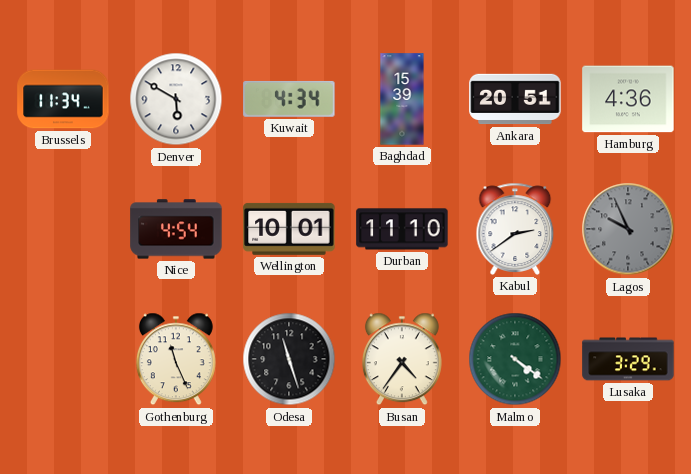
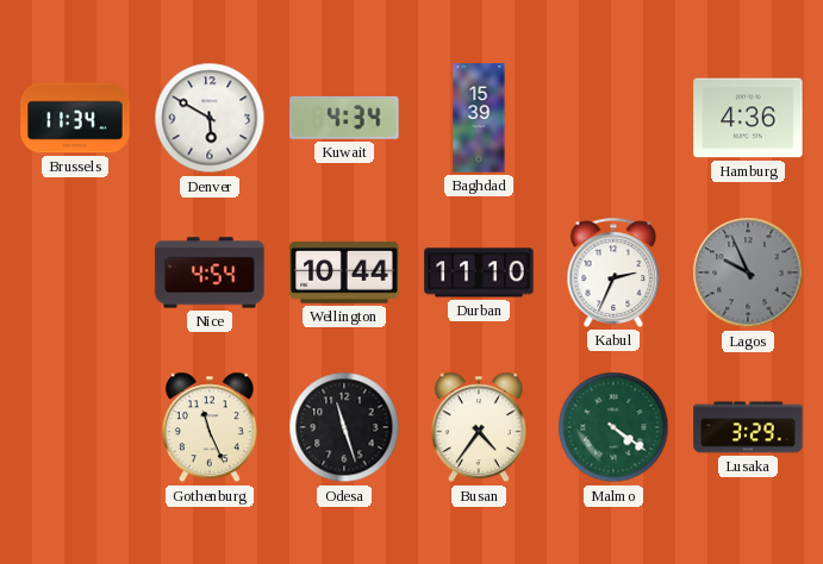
Ankara: 20:51 -> none
Wellington: 10:01 -> 10:44
Kabul: 2:39 -> 2:34
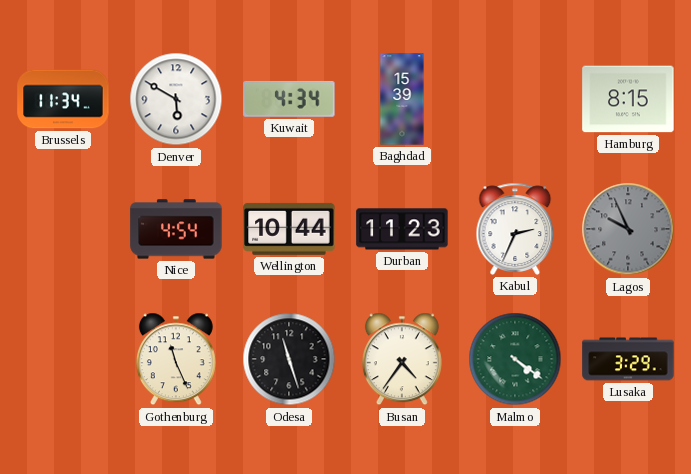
Hamburg: 4:36 -> 8:15
Durban: 11:10 -> 11:23
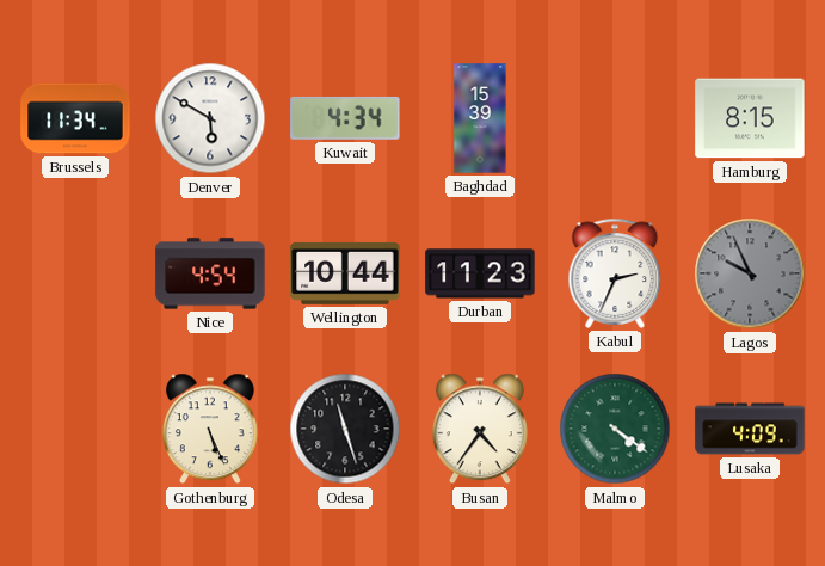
Gothenburg: 11:26 -> 5:26
Lusaka: 3:29 -> 4:09
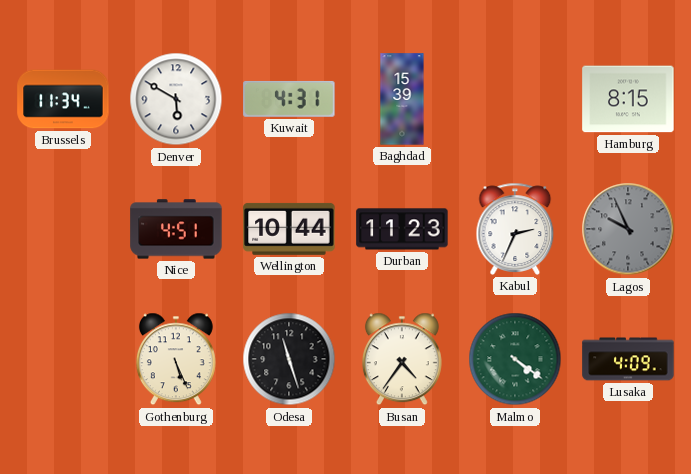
Kuwait: 4:34 -> 4:31
Nice: 4:54 -> 4:51
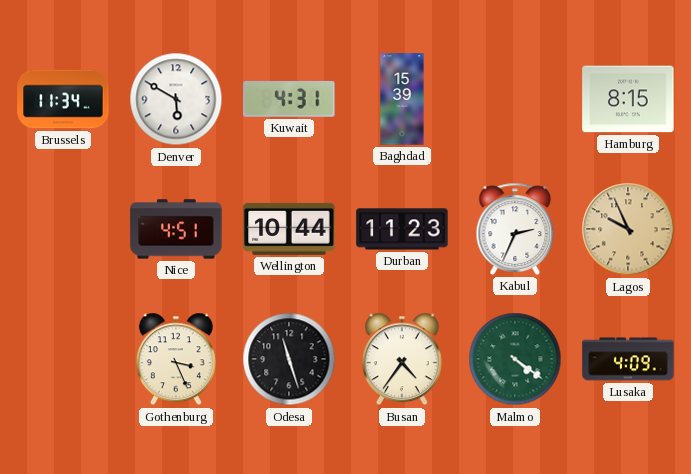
Lagos dial: grey -> champagne
Gothenburg: 5:26 -> 3:26
